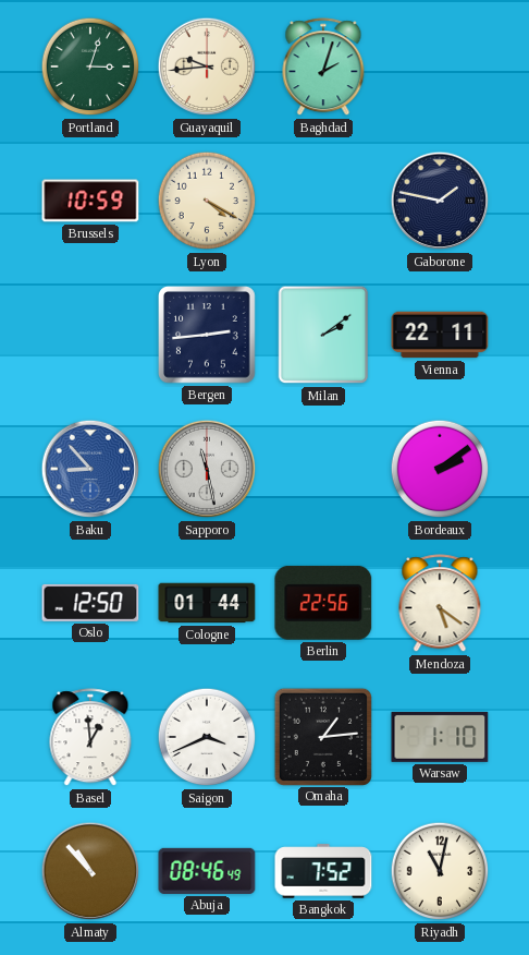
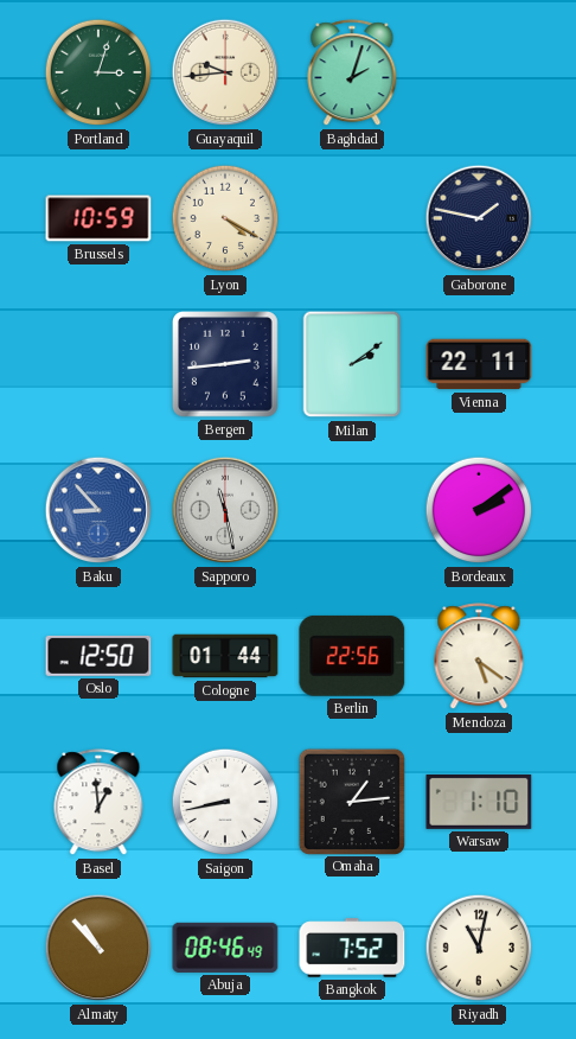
Saigon: 3:41 -> 8:43
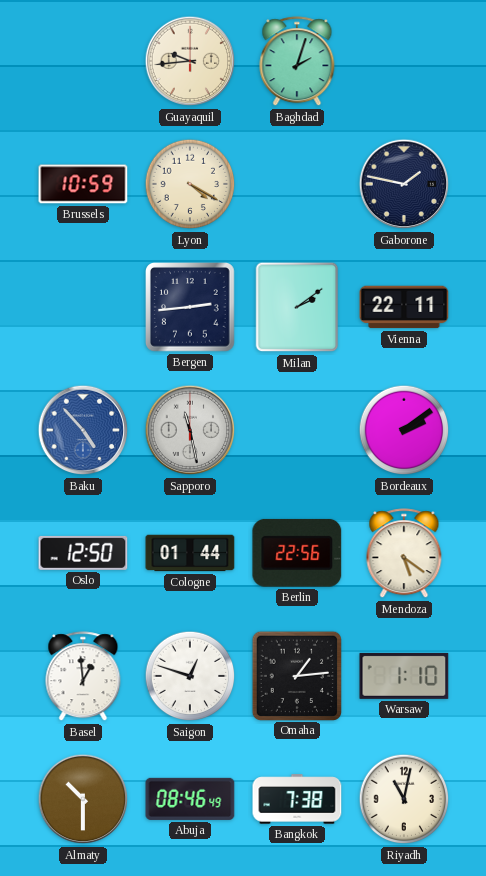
Portland: 3:03 -> none
Baku: 8:53 -> 4:53
Saigon: 8:43 -> 12:48
Almaty: 10:53 -> 10:30
Bangkok: 7:52 -> 7:38
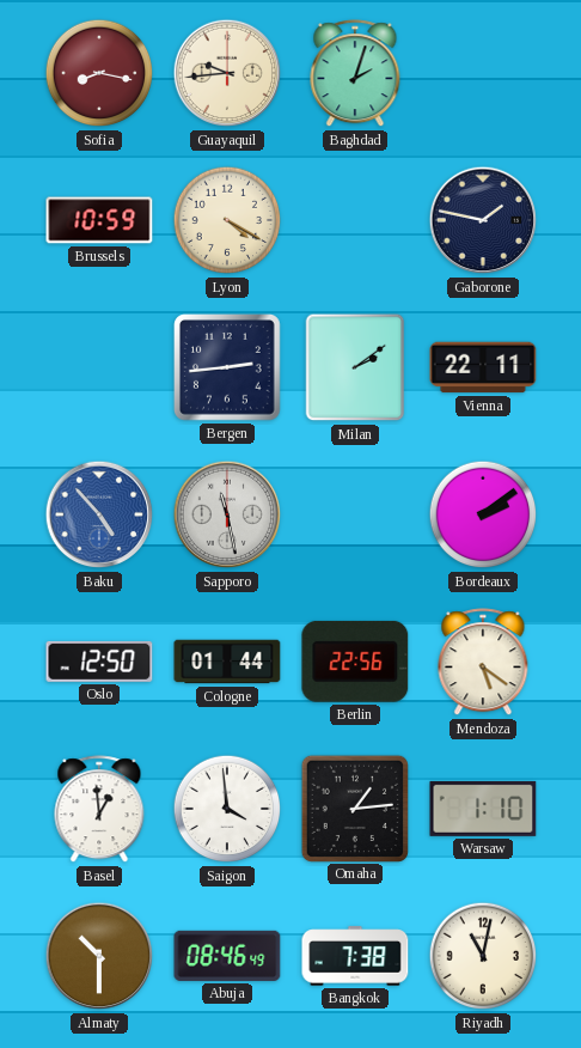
Sofia: none -> 8:17
Saigon: 12:48 -> 3:59
